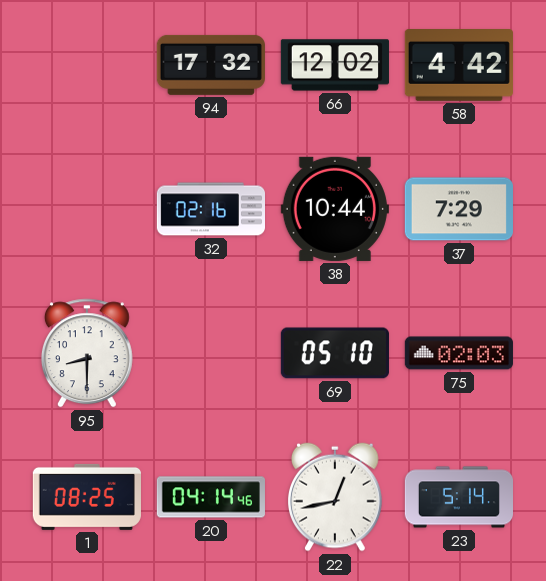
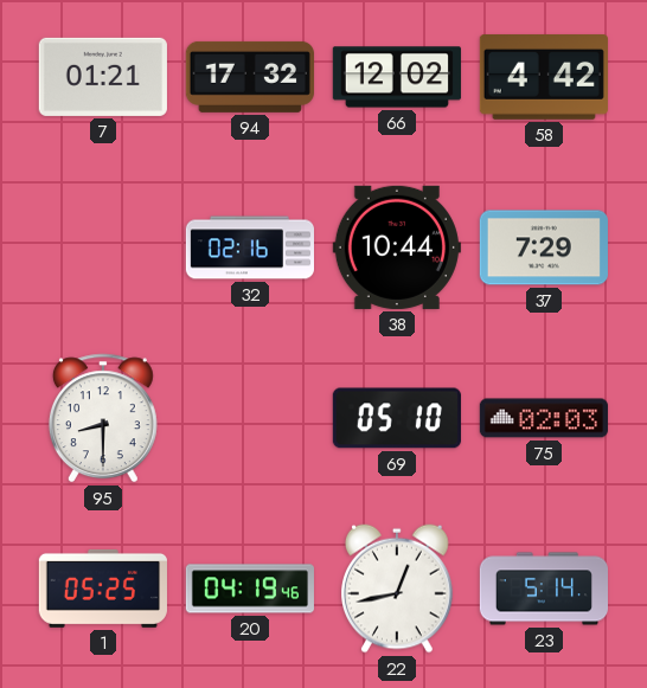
7: none -> 01:21
1: 08:25 -> 05:25
20: 04:14 -> 04:19
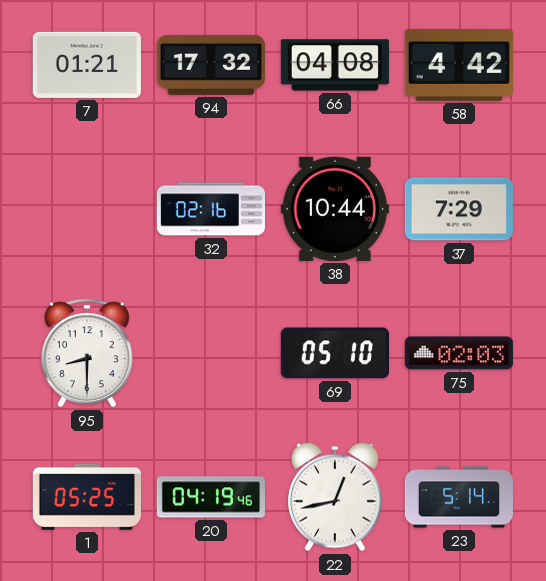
66: 12:02 -> 04:08
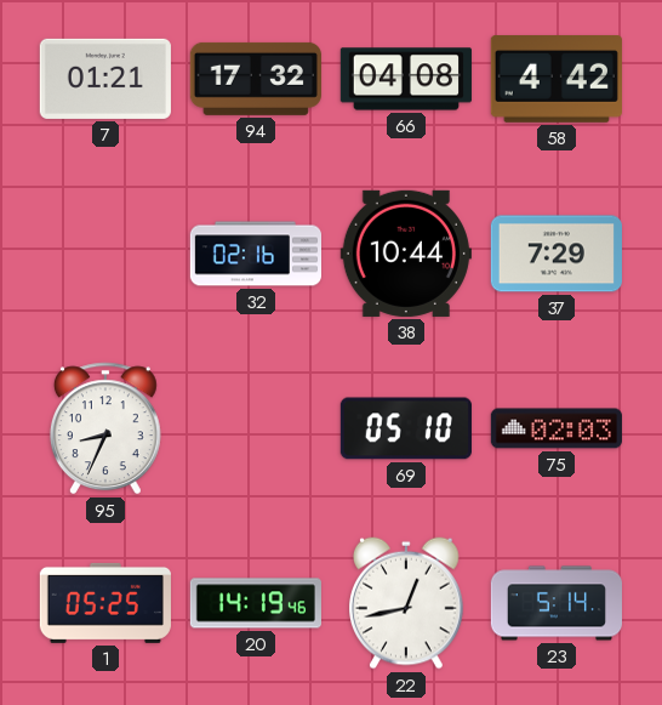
95: 8:30 -> 8:34
20: 04:19 -> 14:19
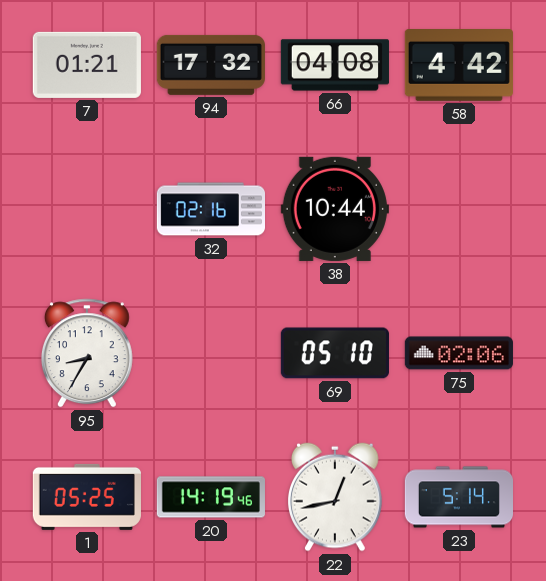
37: 7:29 -> none
95: 8:34 -> 8:35
75: 02:03 -> 02:06
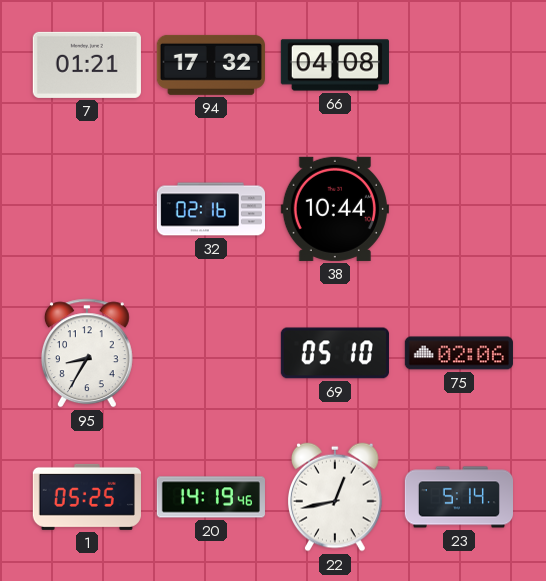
58: 4:42 -> none
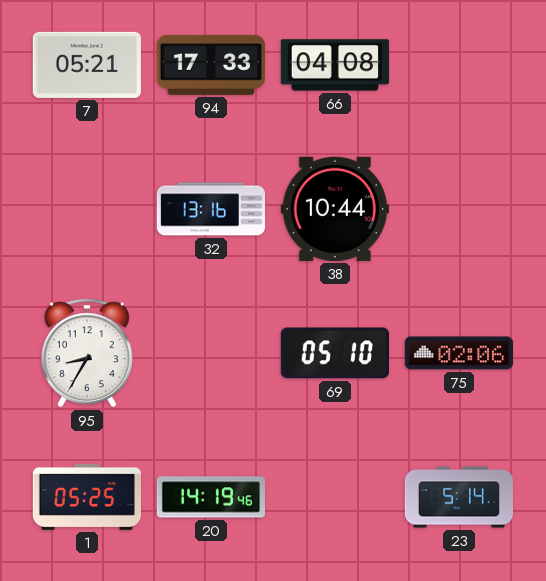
7: 01:21 -> 05:21
94: 17:32 -> 17:33
32: 02:16 -> 13:16
22: 12:43 -> none
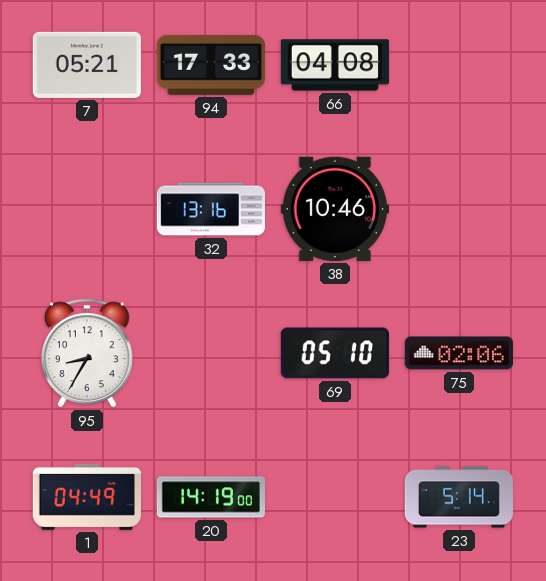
38: 10:44 -> 10:46
1: 05:25 -> 04:49
20: 14:19:46 -> 14:19:00
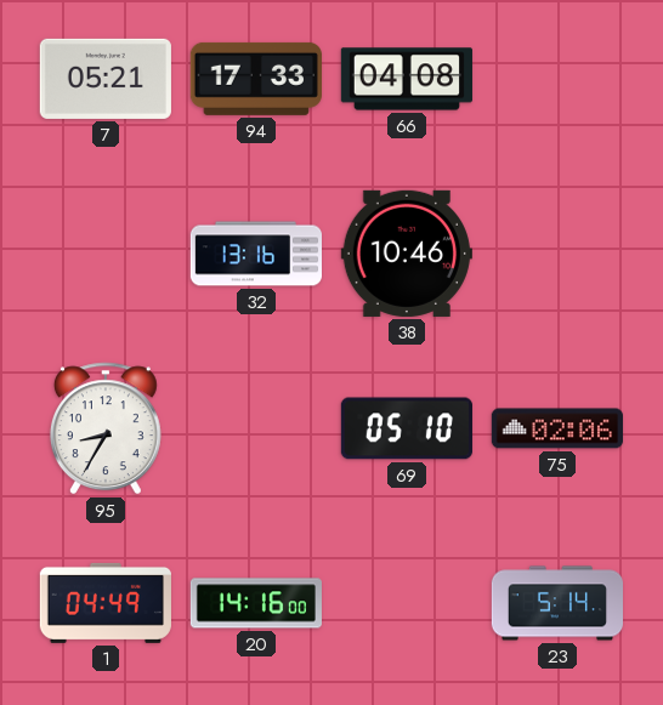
20: 14:19 -> 14:16
